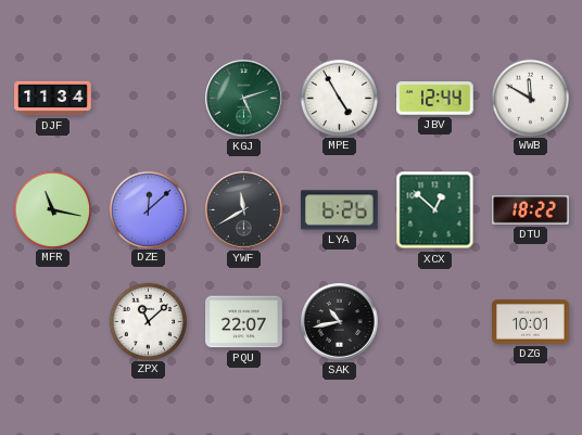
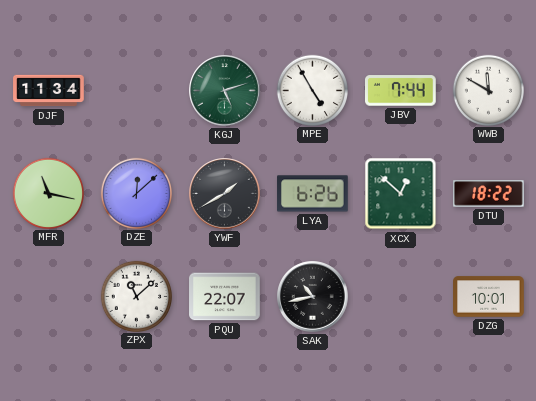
JBV: 12:44 -> 7:44
YWF: 11:40 -> 1:40
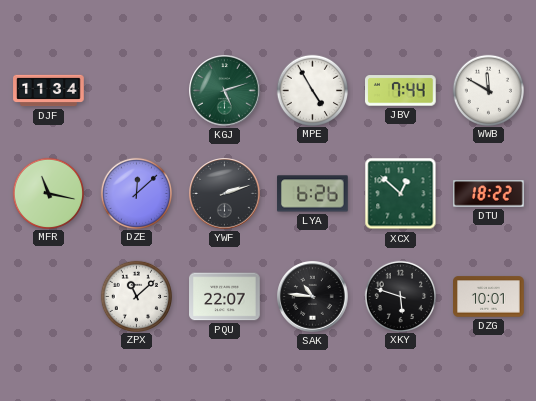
YWF: 1:40 -> 2:12
SAK: 10:43 -> 10:46
XKY: none -> 5:48
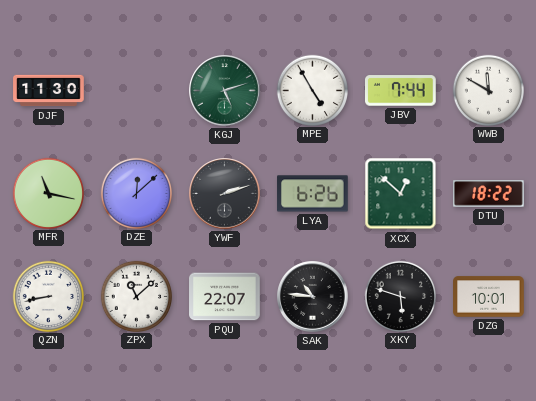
DJF: 11:34 -> 11:30
QZN: none -> 8:43
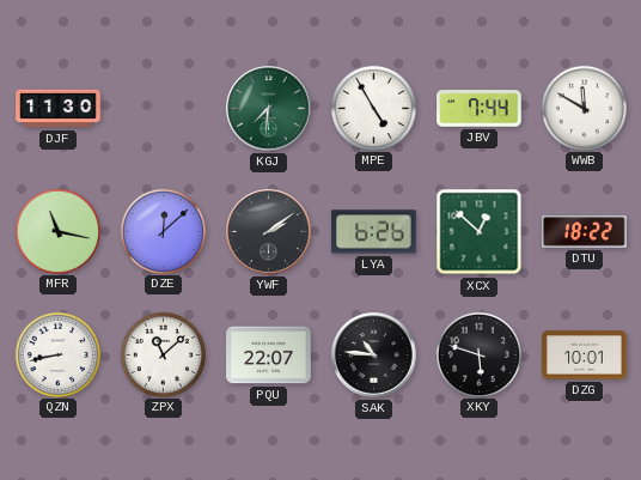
KGJ: 5:12 -> 7:31
YWF: 2:12 -> 2:09
